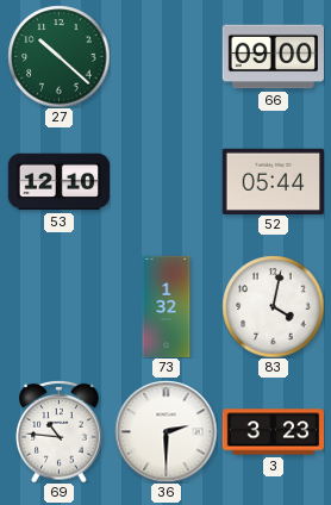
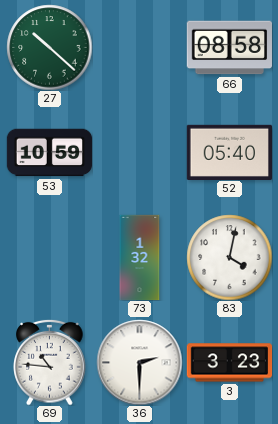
66: 09:00 -> 08:58
53: 12:10 -> 10:59
52: 05:44 -> 05:40
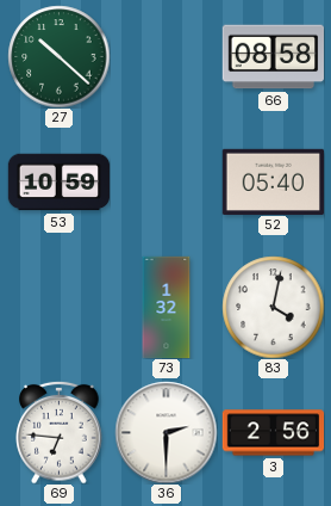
69: 10:46 -> 6:46
3: 3:23 -> 2:56
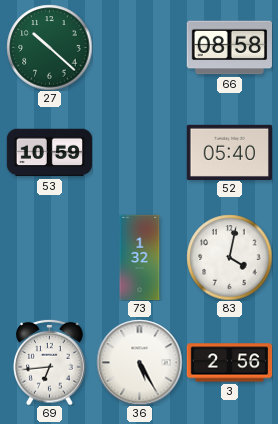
69: 6:46 -> 6:44
36: 2:30 -> 5:25
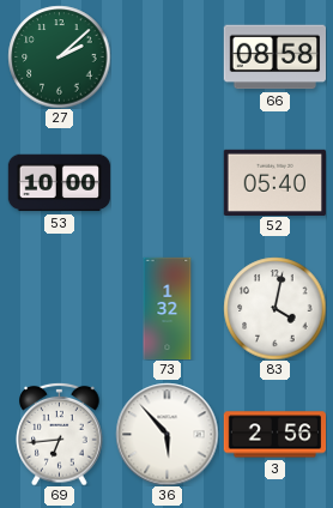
27: 10:22 -> 2:08
53: 10:59 -> 10:00
36: 5:25 -> 5:53
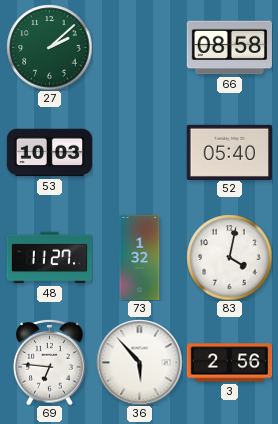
53: 10:00 -> 10:03
48: none -> 11:27
69: 6:44 -> 6:46
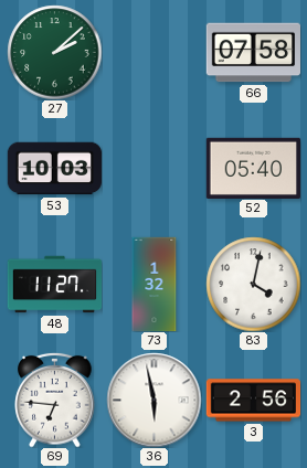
66: 08:58 -> 07:58
36: 5:53 -> 5:58
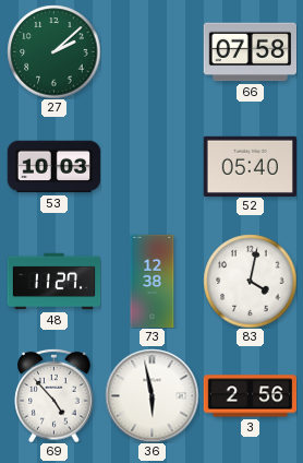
73: 1:32 -> 12:38
69: 6:46 -> 4:53
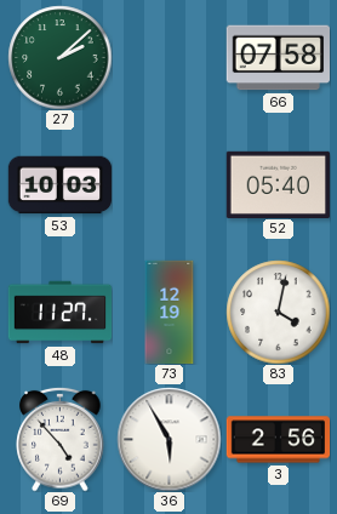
73: 12:38 -> 12:19
36: 5:58 -> 5:55
